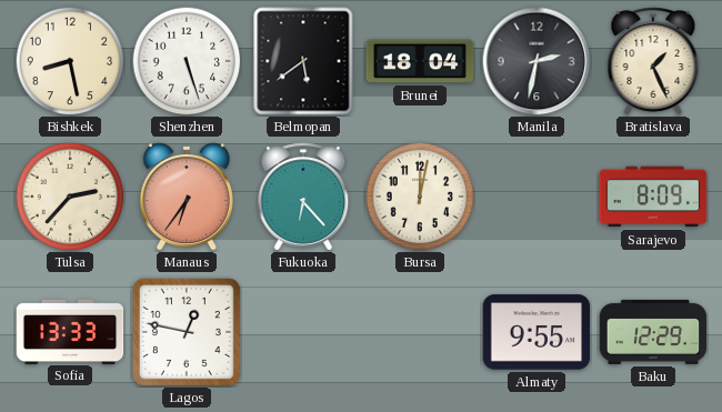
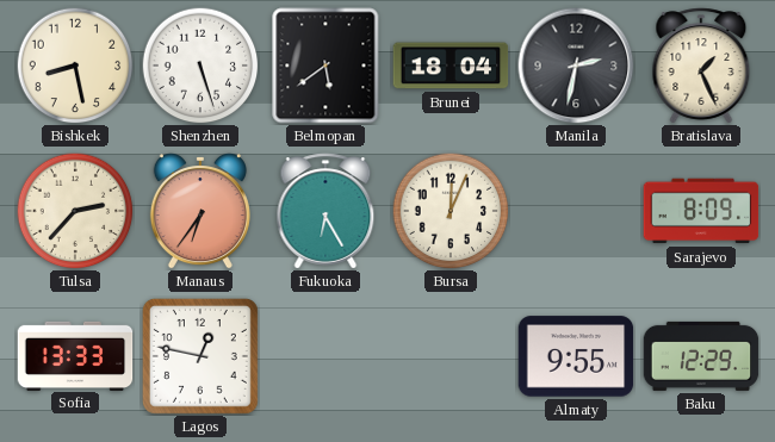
Fukuoka: 6:23 -> 6:25
Bursa: 12:02 -> 12:04
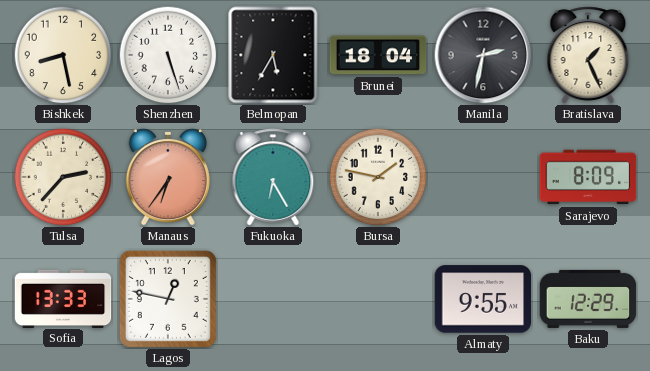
Belmopan: 5:39 -> 5:35
Bursa: 12:04 -> 1:47
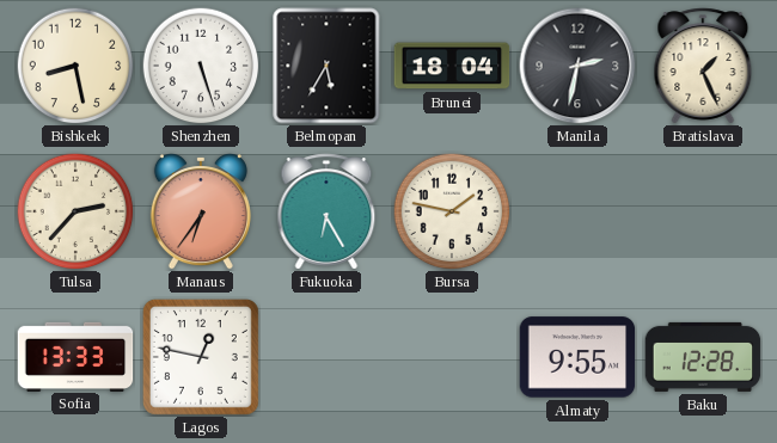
Sarajevo: 8:09 -> none
Baku: 12:29 -> 12:28
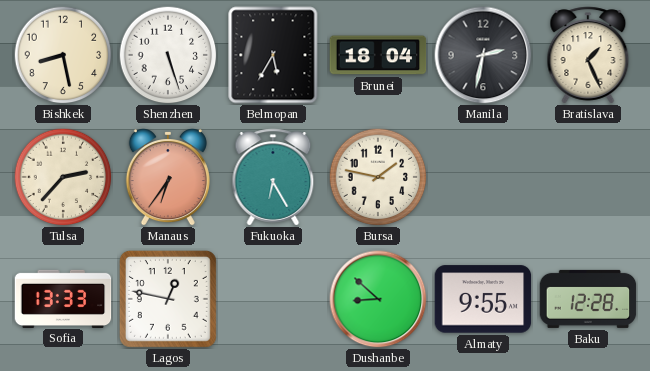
Dushanbe: none -> 8:52
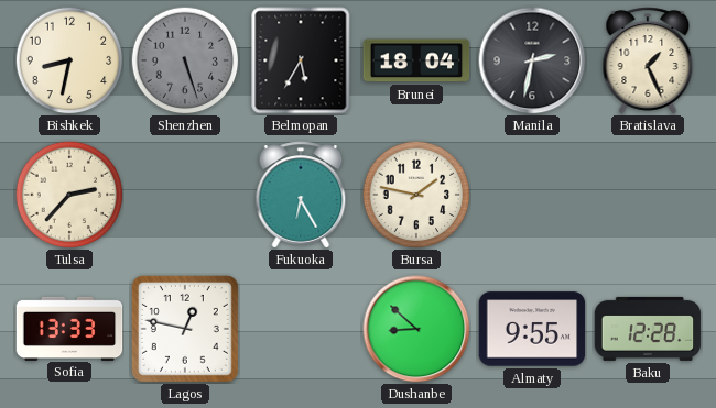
Bishkek: 8:28 -> 8:32
Shenzhen dial: white -> grey
Manaus: 6:36 -> none
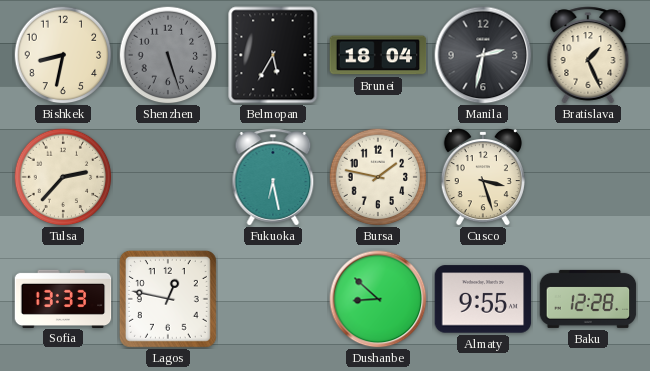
Fukuoka: 6:25 -> 6:28
Cusco: none -> 3:27
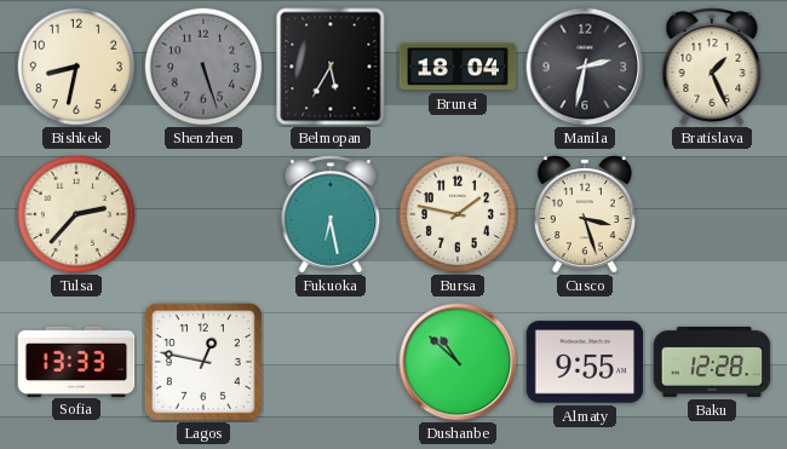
Dushanbe: 8:52 -> 10:52
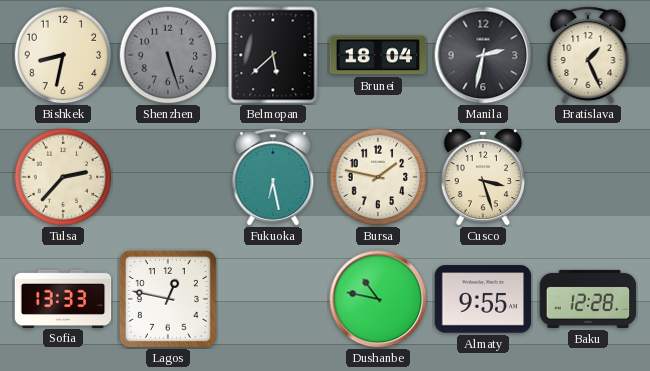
Belmopan: 5:35 -> 5:38
Dushanbe: 10:52 -> 10:47
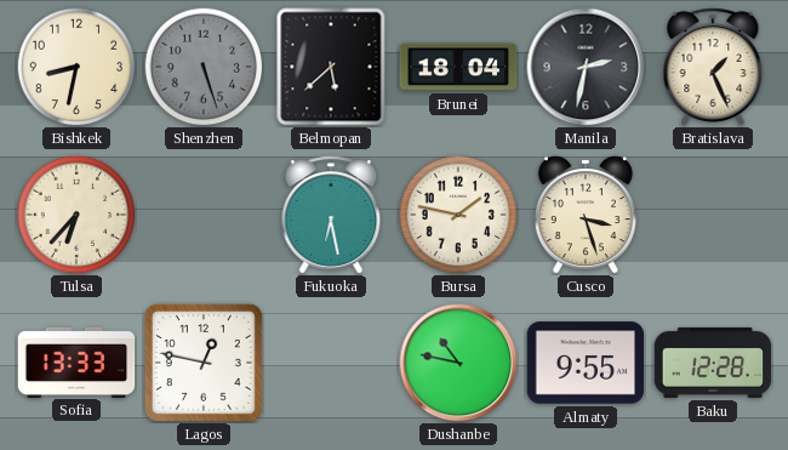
Tulsa: 2:37 -> 6:37
